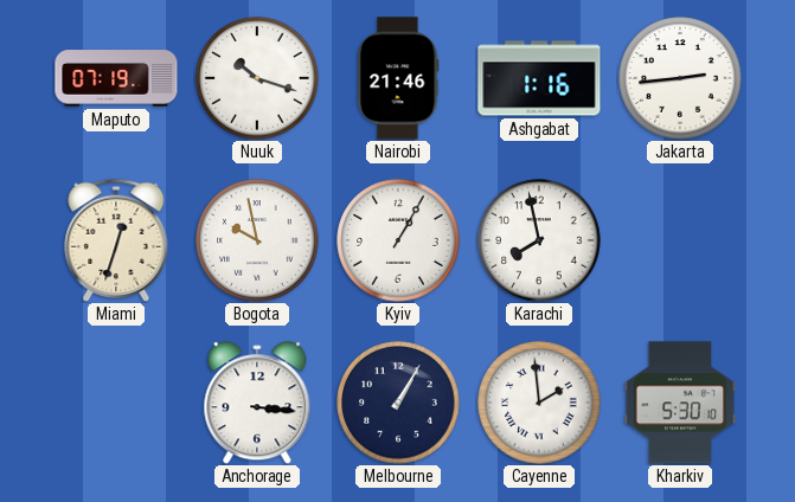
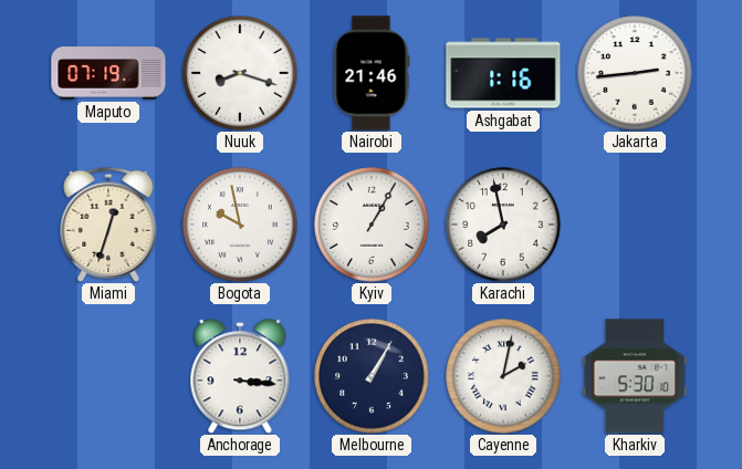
Nuuk: 10:18 -> 8:18
Cayenne: 1:59 -> 2:02
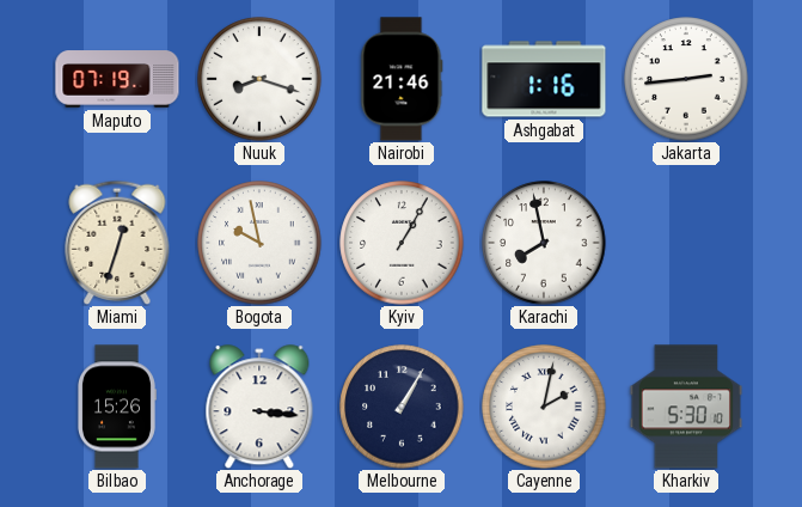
Bilbao: none -> 15:26
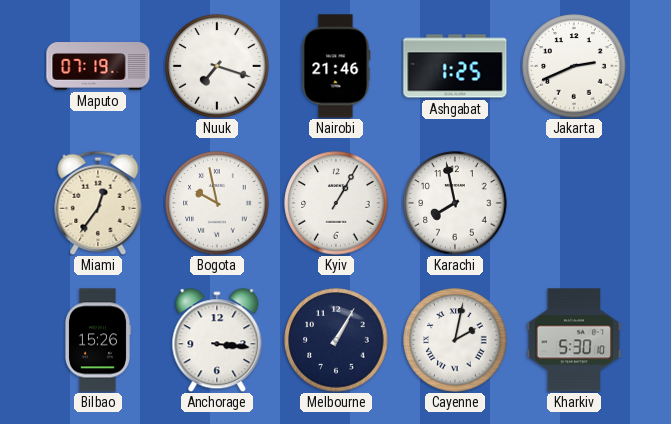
Nuuk: 8:18 -> 7:18
Ashgabat: 1:16 -> 1:25
Jakarta: 2:44 -> 2:41
Miami: 12:33 -> 12:36
